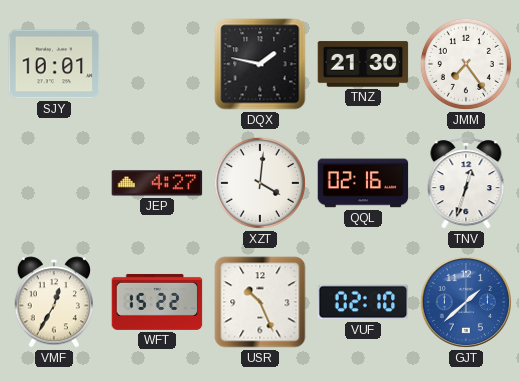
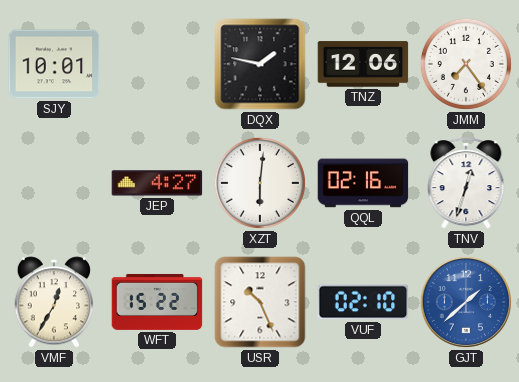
TNZ: 21:30 -> 12:06
XZT: 4:01 -> 6:01
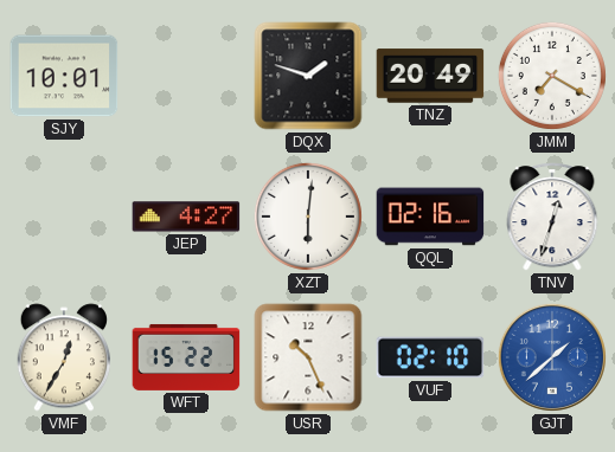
DQX: 1:47 -> 1:48
TNZ: 12:06 -> 20:49
JMM: 7:24 -> 7:20
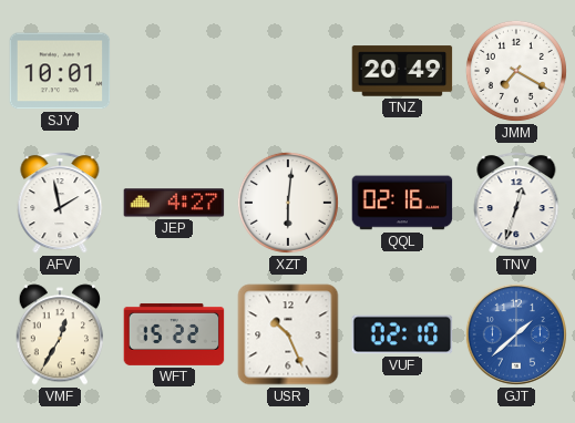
DQX: 1:48 -> none
AFV: none -> 1:58
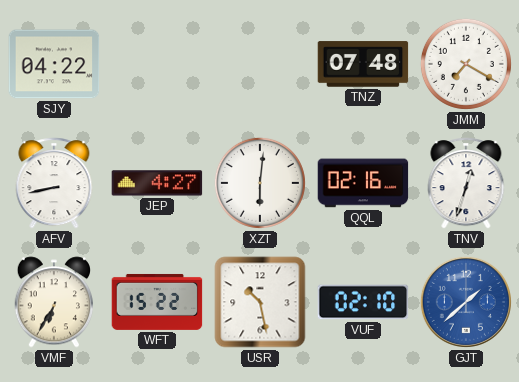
SJY: 10:01 -> 04:22
TNZ: 20:49 -> 07:48
AFV: 1:58 -> 8:43
VMF: 12:35 -> 6:35
USR: 10:26 -> 10:28
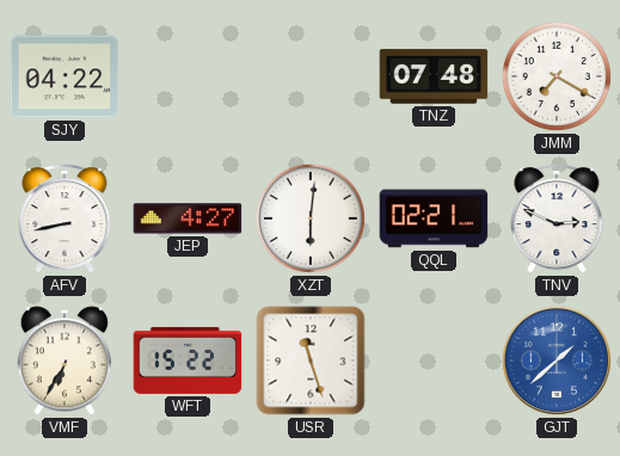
QQL: 02:16 -> 02:21
TNV: 12:33 -> 2:49
USR: 10:28 -> 11:27
VUF: 02:10 -> none
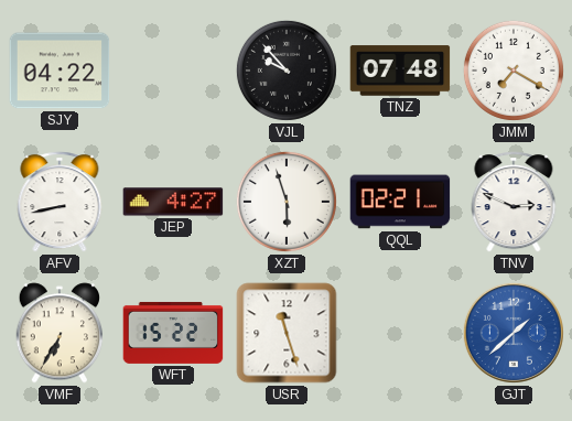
VJL: none -> 9:53
XZT: 6:01 -> 5:57
